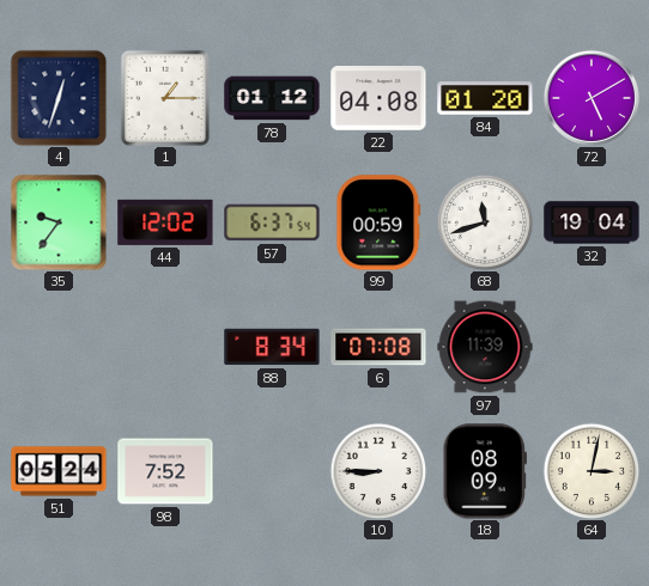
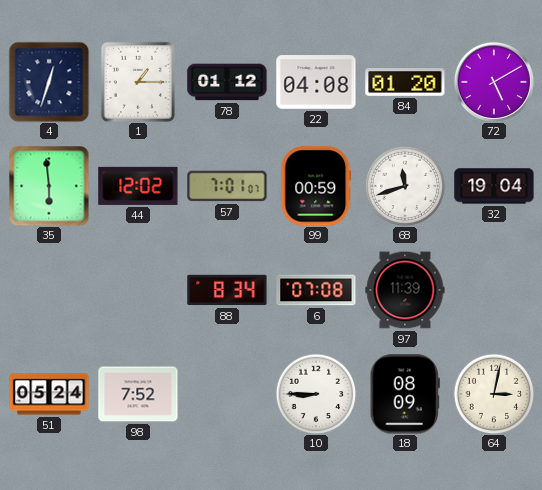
35: 9:36 -> 5:59
57: 6:37 -> 7:01
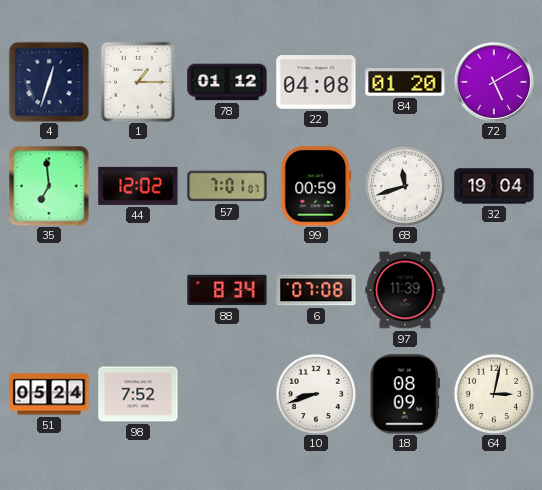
35: 5:59 -> 6:59
10: 8:45 -> 8:42
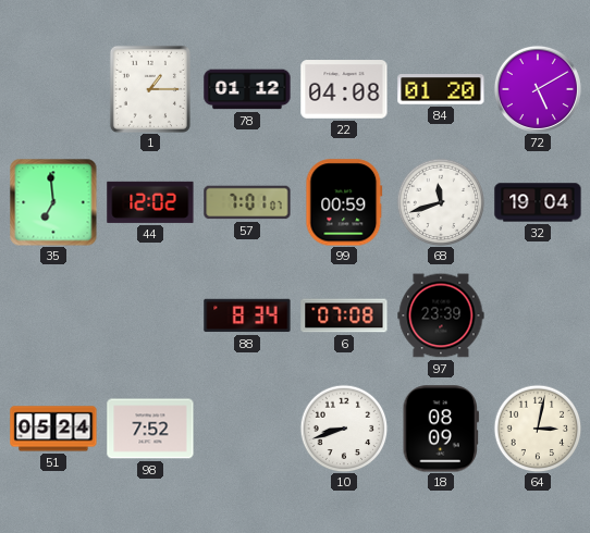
4: 12:33 -> none
97: 11:39 -> 23:39
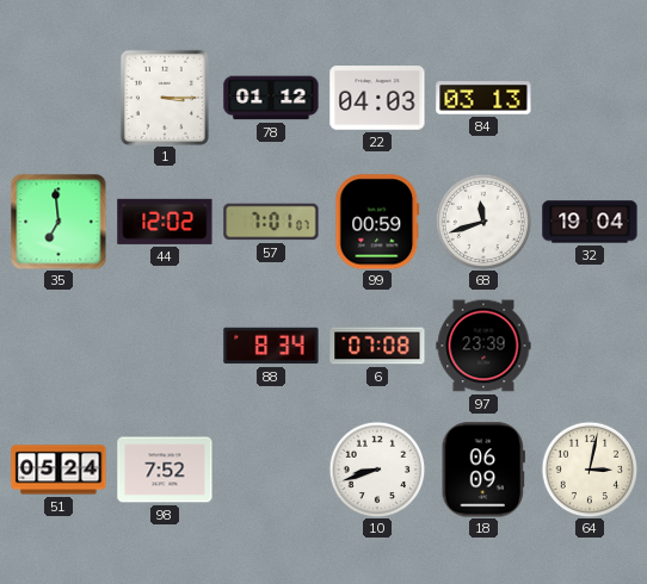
1: 1:15 -> 3:15
22: 04:08 -> 04:03
84: 01:20 -> 03:13
72: 5:10 -> none
18: 08:09 -> 06:09
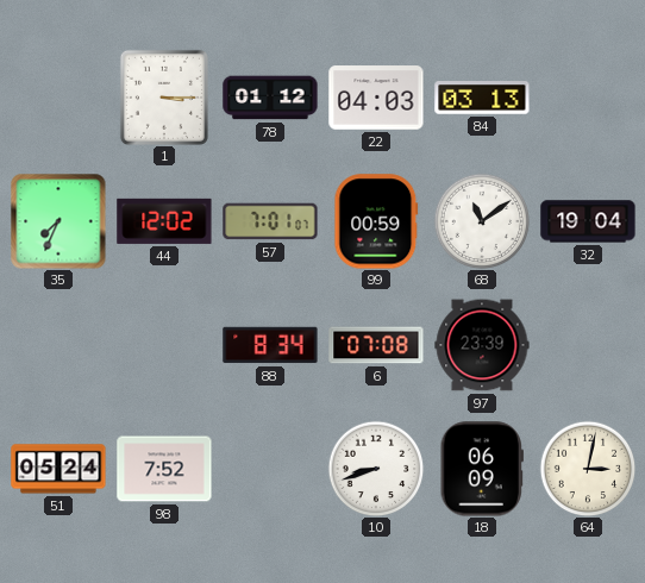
35: 6:59 -> 7:34
68: 11:42 -> 11:09
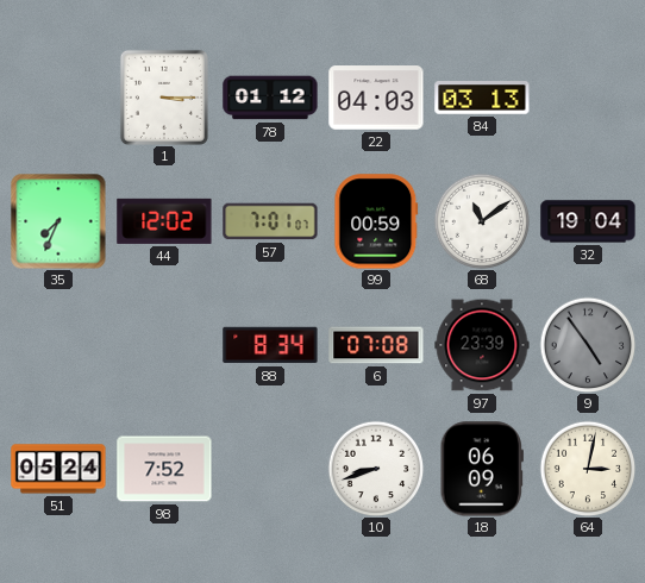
9: none -> 4:54
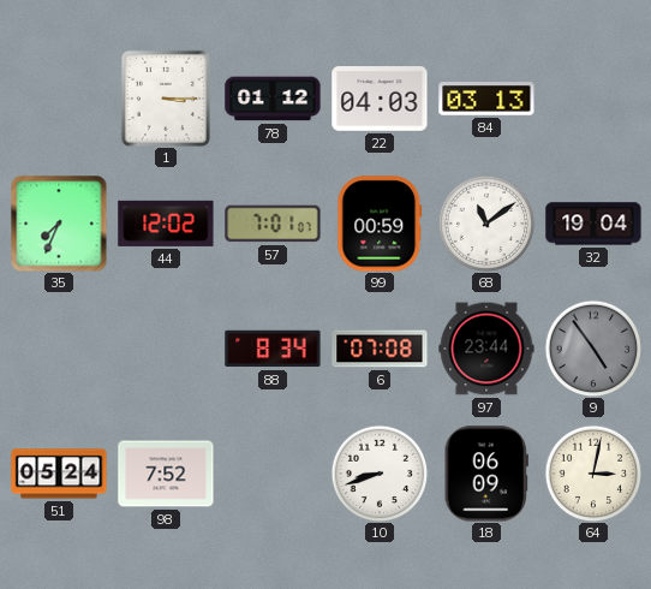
97: 23:39 -> 23:44
